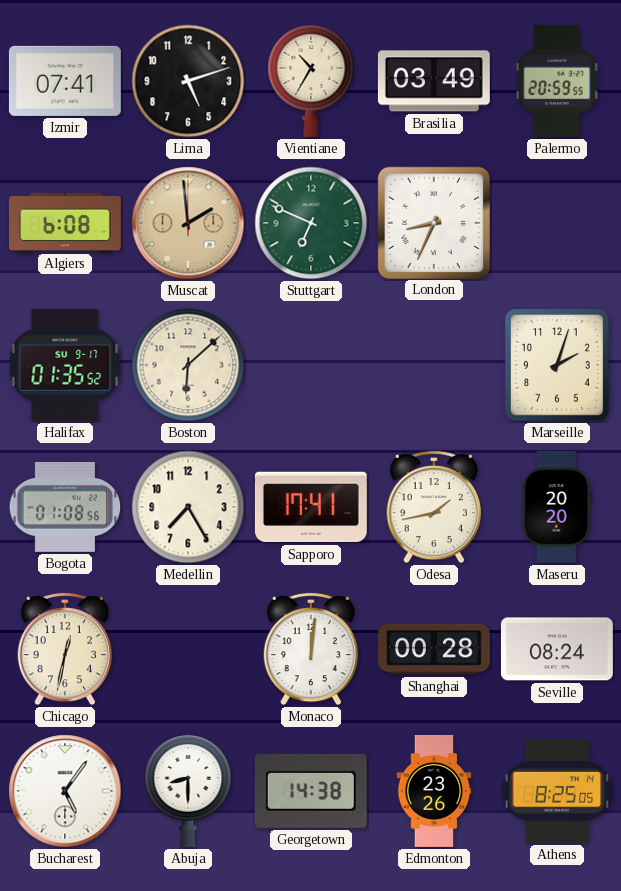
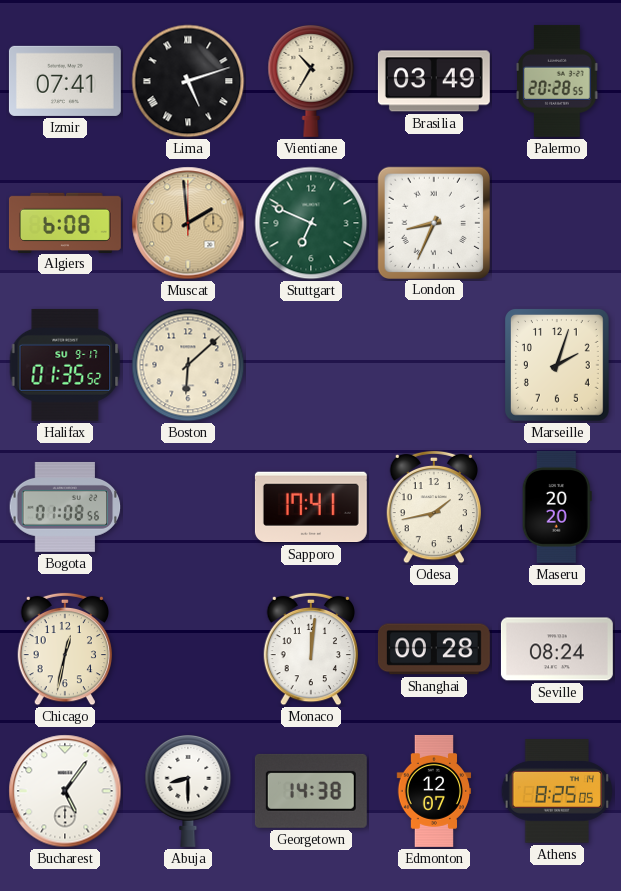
Lima numerals: Arabic -> Roman
Palermo: 20:59 -> 20:28
Medellin: 7:25 -> none
Edmonton: 23:26 -> 12:07
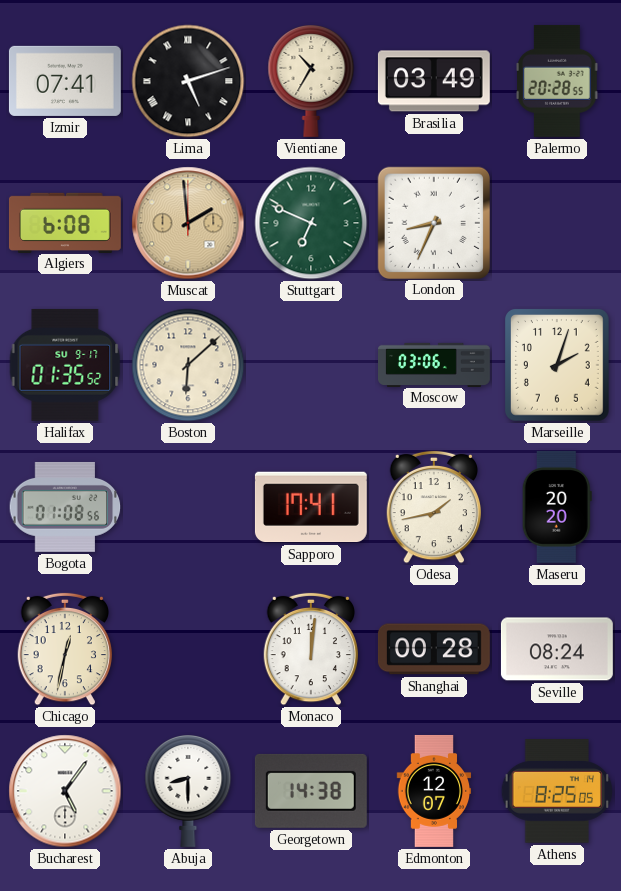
Moscow: none -> 03:06
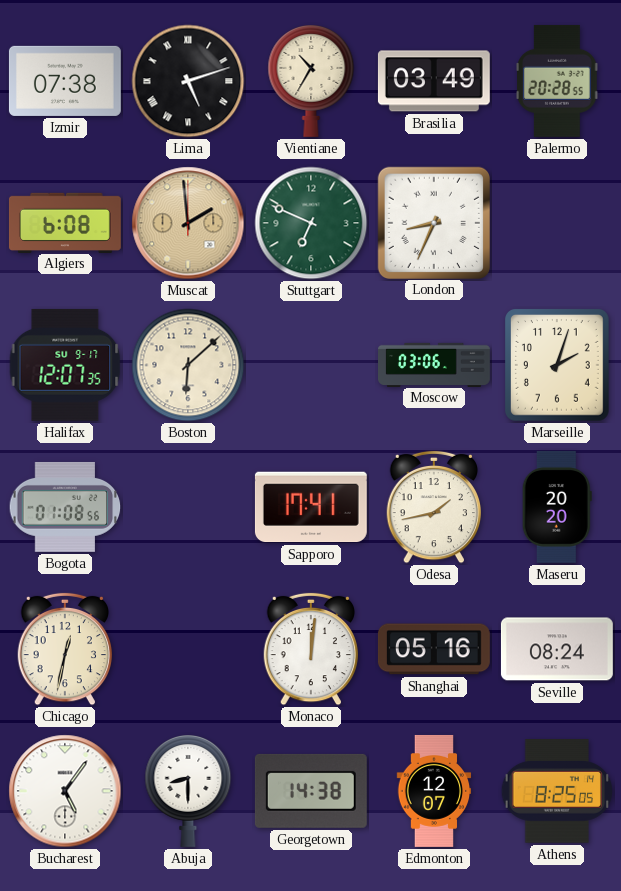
Izmir: 07:41 -> 07:38
Halifax: 01:35 -> 12:07
Shanghai: 00:28 -> 05:16
